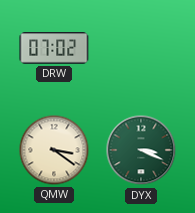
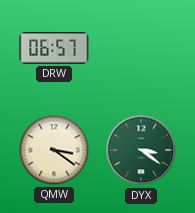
DRW: 07:02 -> 06:57
DYX: 3:19 -> 3:21
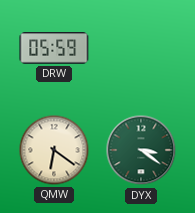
DRW: 06:57 -> 05:59
QMW: 3:21 -> 6:21
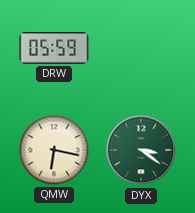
QMW: 6:21 -> 6:17
